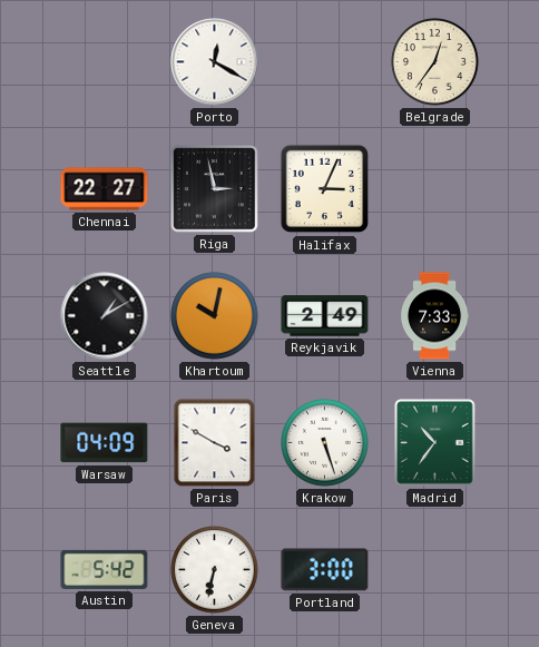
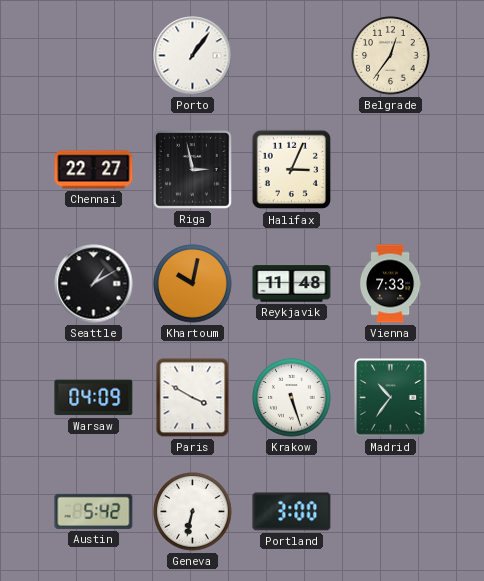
Porto: 12:20 -> 1:06
Reykjavik: 2:49 -> 11:48
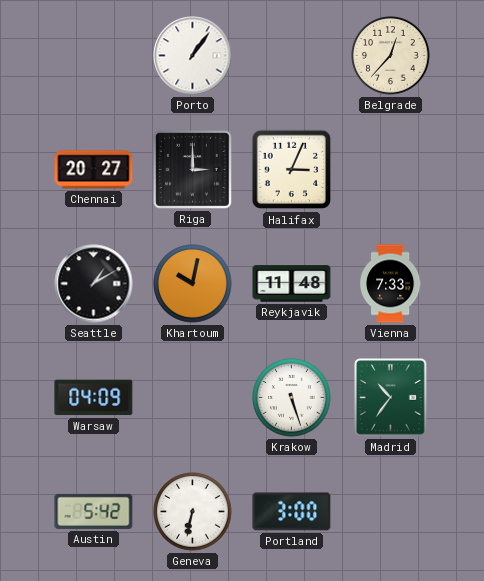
Belgrade: 12:36 -> 12:37
Chennai: 22:27 -> 20:27
Riga: 2:58 -> 3:00
Paris: 3:50 -> none
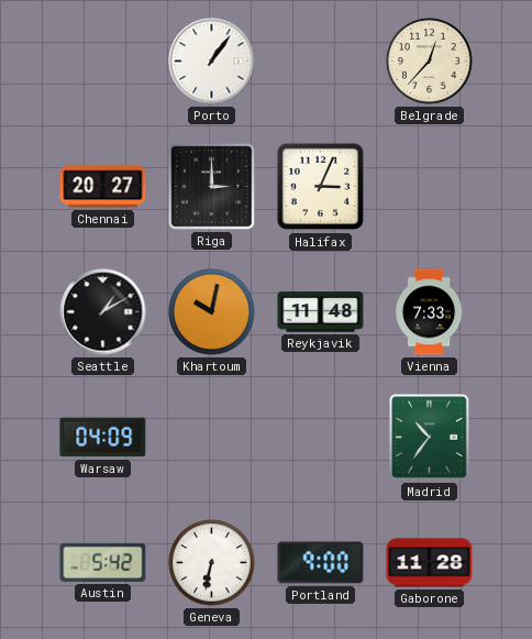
Krakow: 5:27 -> none
Portland: 3:00 -> 9:00
Gaborone: none -> 11:28
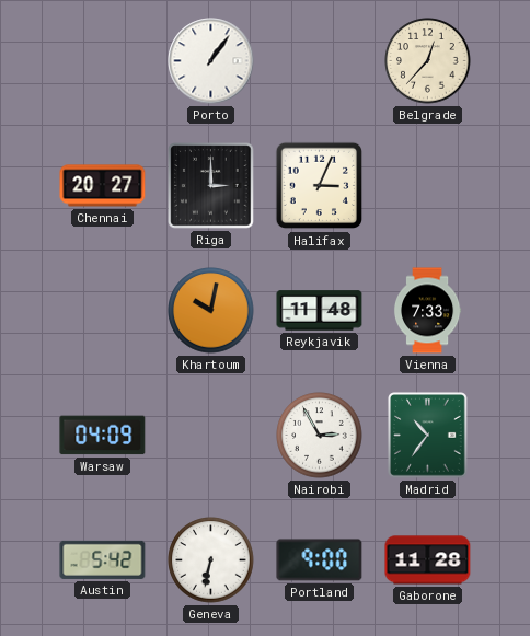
Seattle: 1:10 -> none
Nairobi: none -> 2:55
